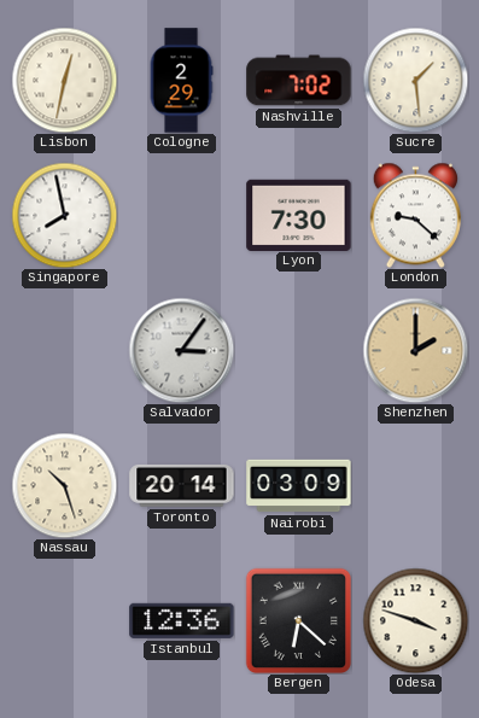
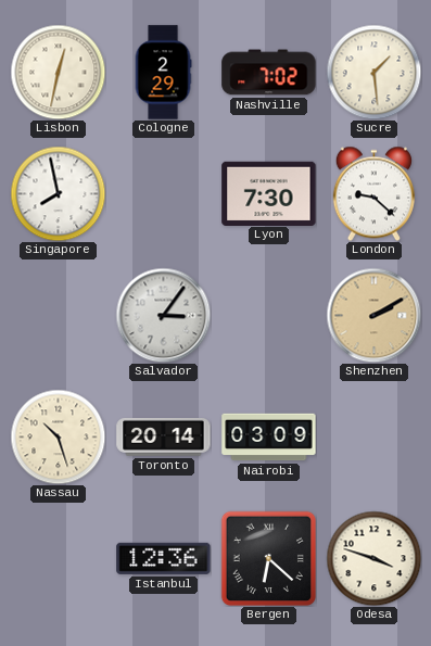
Shenzhen: 2:00 -> 2:10
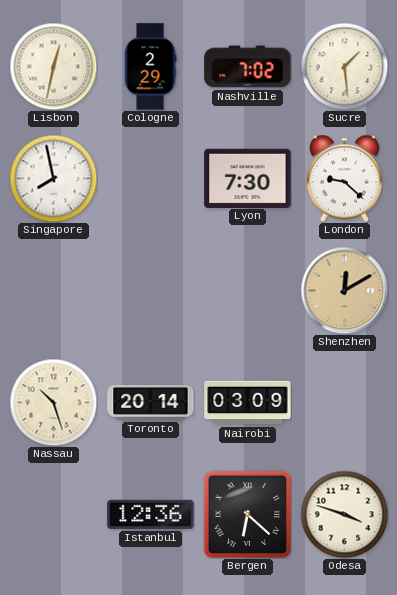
Salvador: 3:06 -> none
Shenzhen: 2:10 -> 12:10
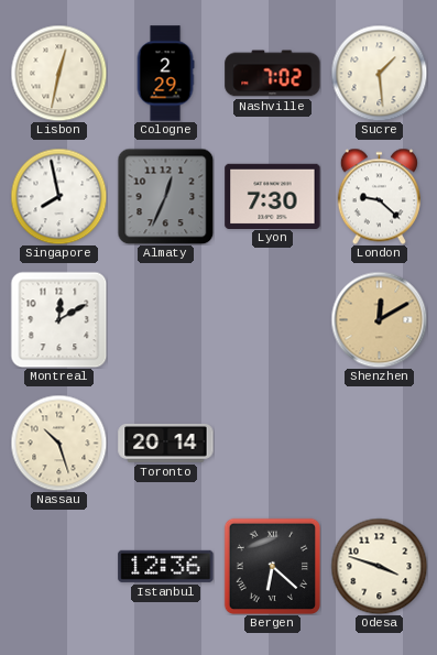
Almaty: none -> 12:34
Montreal: none -> 12:10
Nairobi: 03:09 -> none
